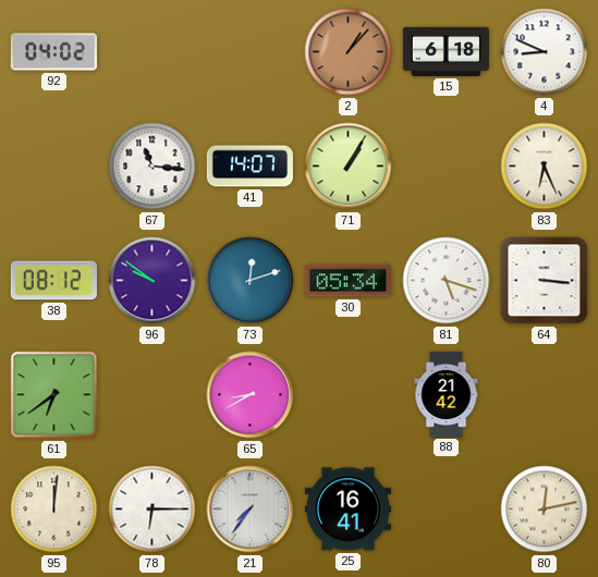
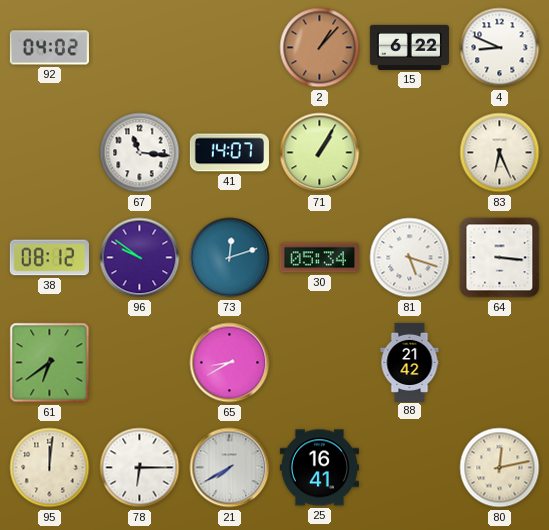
15: 6:18 -> 6:22
21: 7:36 -> 7:40
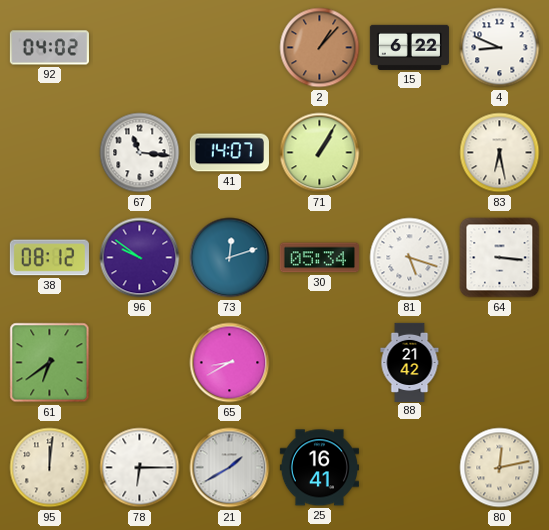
83: 6:26 -> 6:28
21: 7:40 -> 1:40
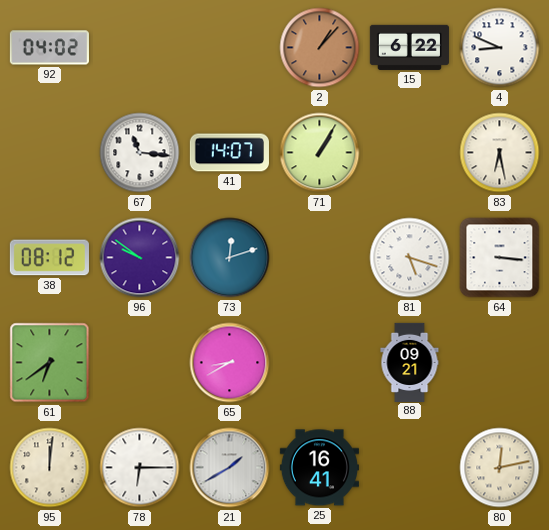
30: 05:34 -> none
88: 21:42 -> 09:21
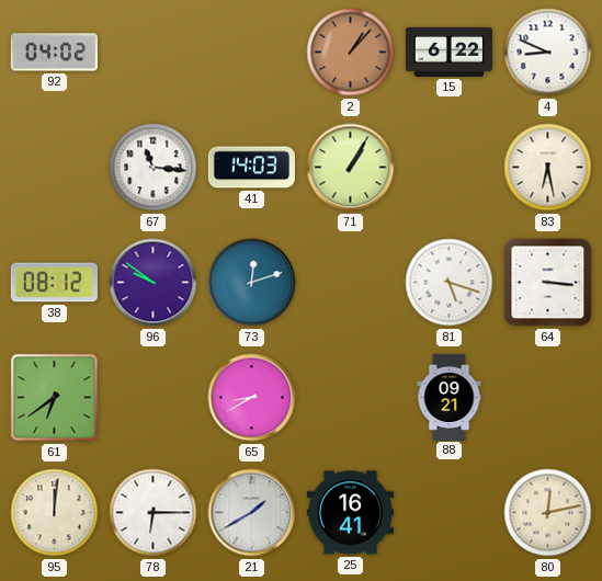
41: 14:07 -> 14:03
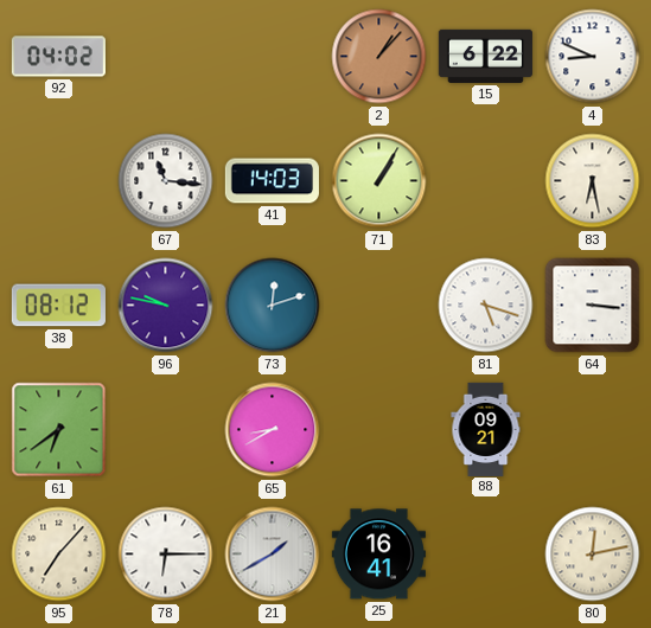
96: 9:51 -> 9:47
95: 12:01 -> 7:07
